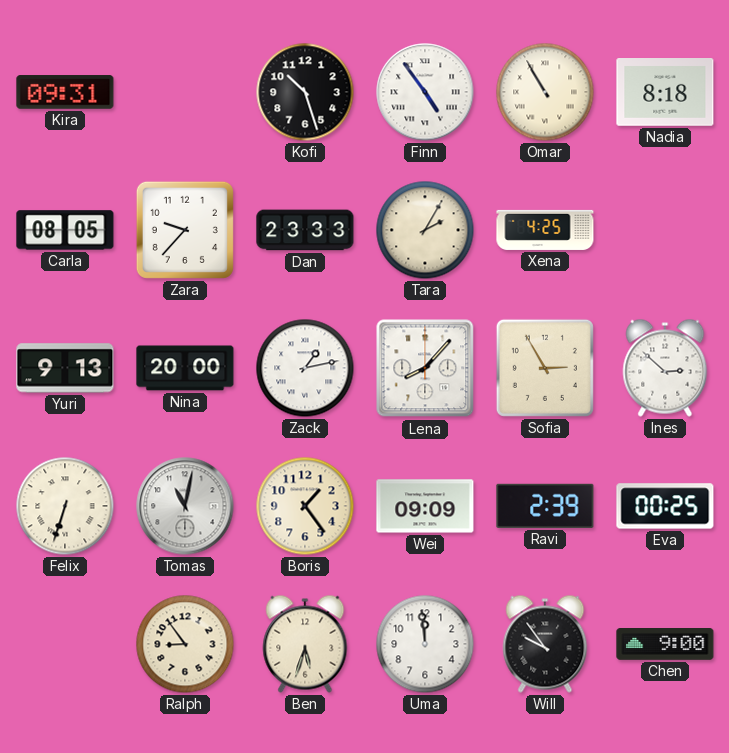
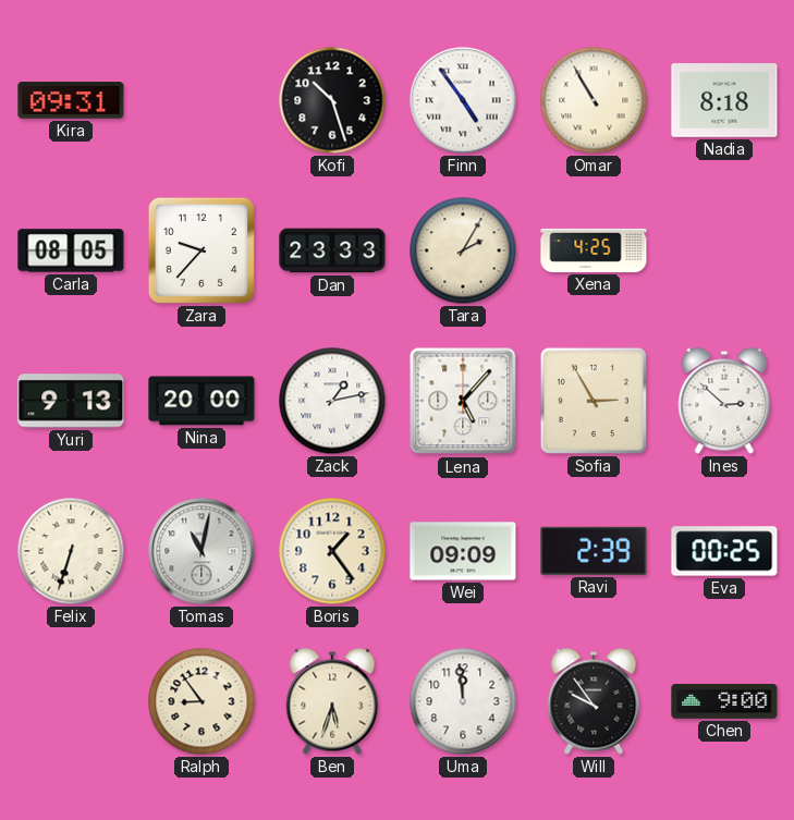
Lena: 8:07 -> 5:07
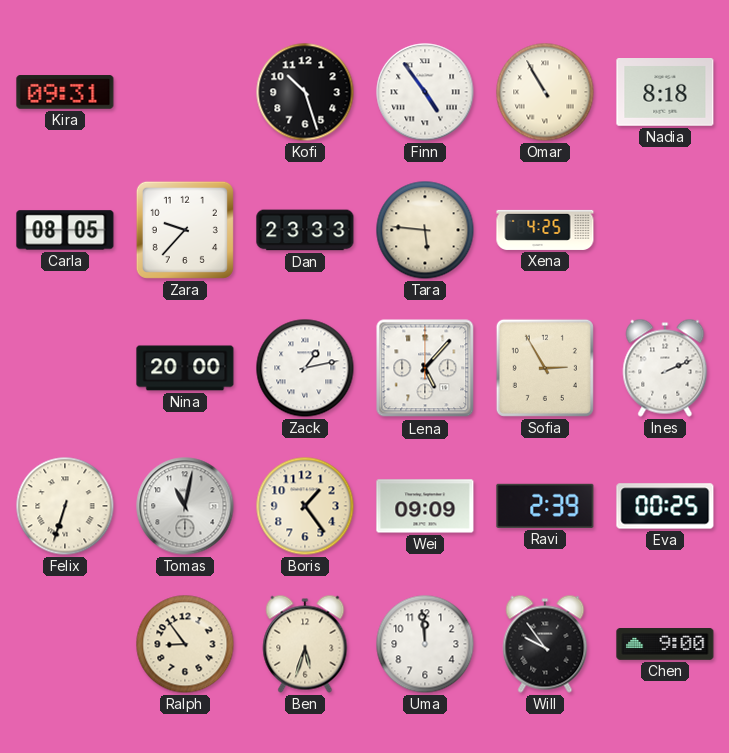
Tara: 2:05 -> 5:46
Yuri: 9:13 -> none
Ines: 2:52 -> 2:11
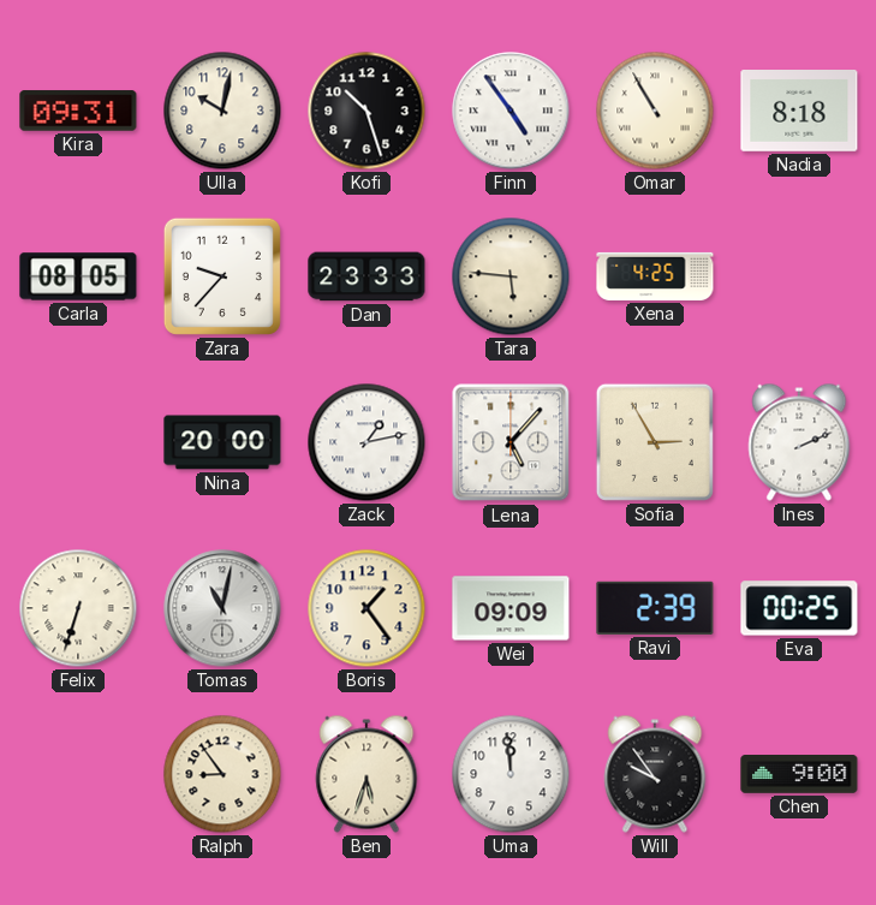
Ulla: none -> 10:02
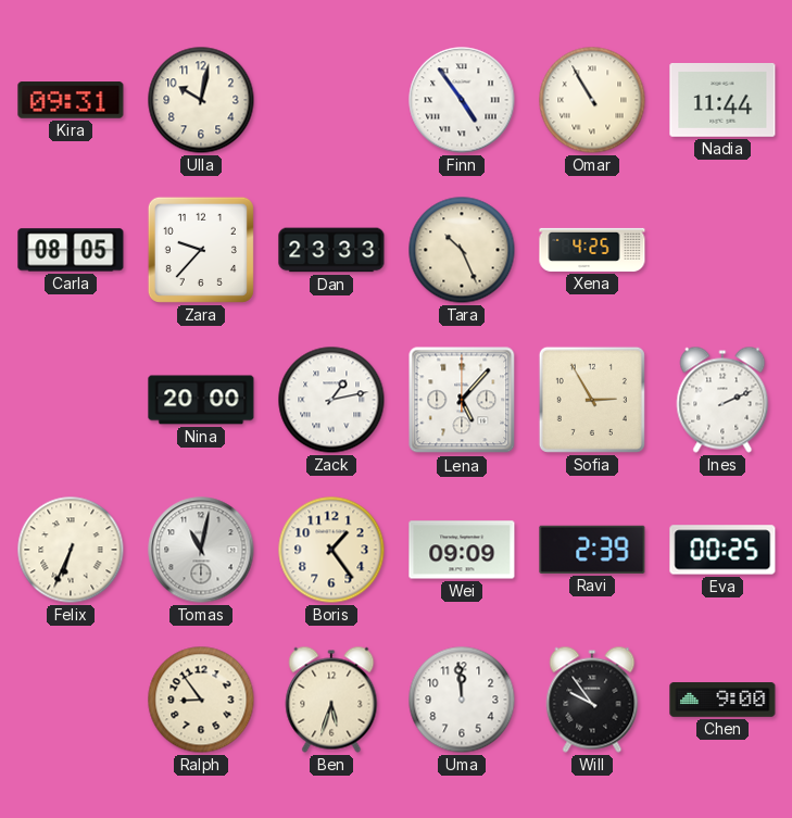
Kofi: 10:27 -> none
Nadia: 8:18 -> 11:44
Tara: 5:46 -> 10:26
Felix: 6:33 -> 6:34
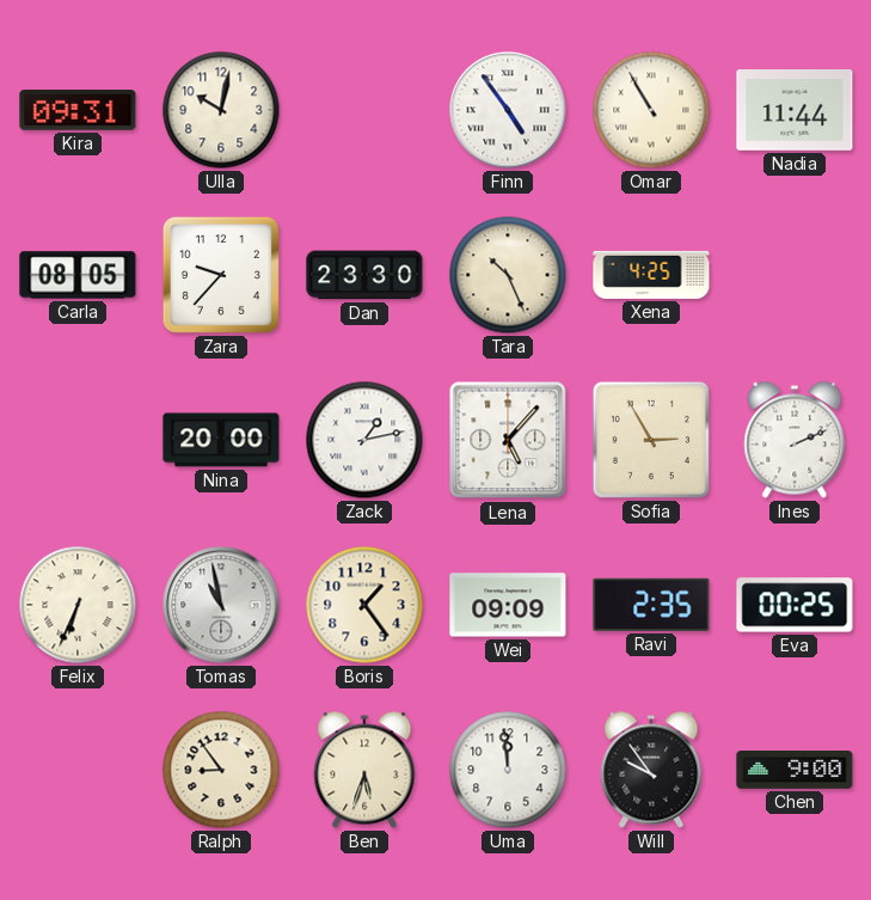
Dan: 23:33 -> 23:30
Tomas: 11:02 -> 10:58
Ravi: 2:39 -> 2:35
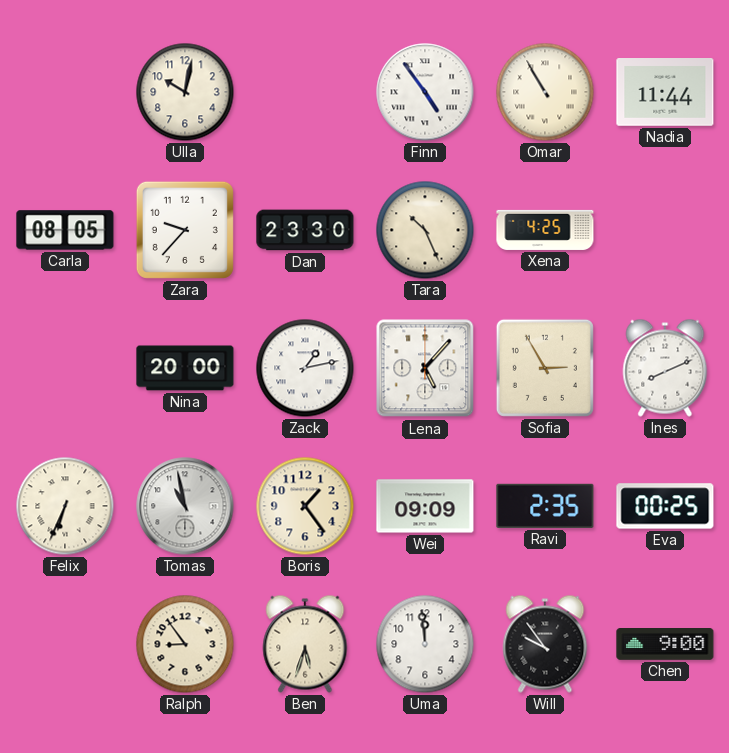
Kira: 09:31 -> none
Ines: 2:11 -> 8:11
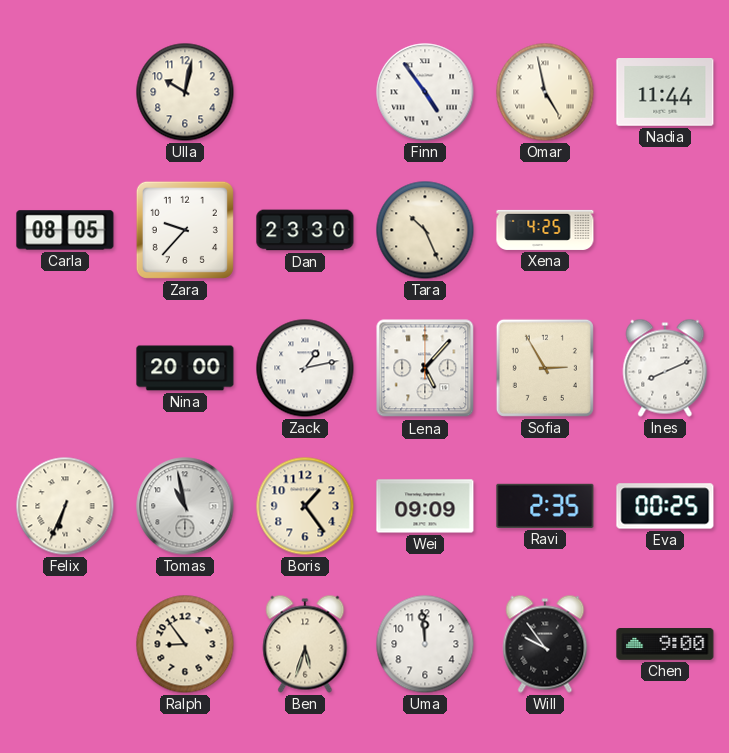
Omar: 10:55 -> 4:58
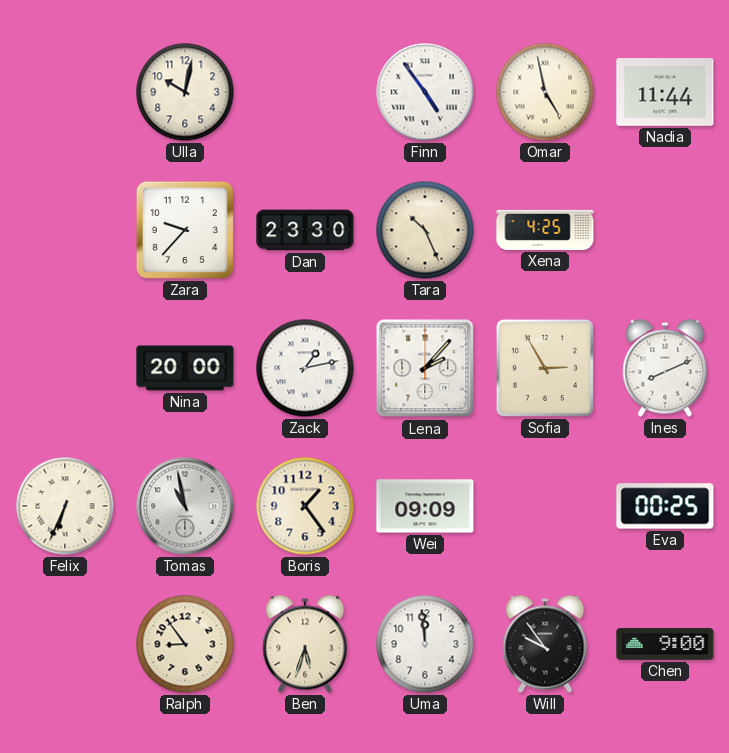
Carla: 08:05 -> none
Lena: 5:07 -> 2:07
Ravi: 2:35 -> none
